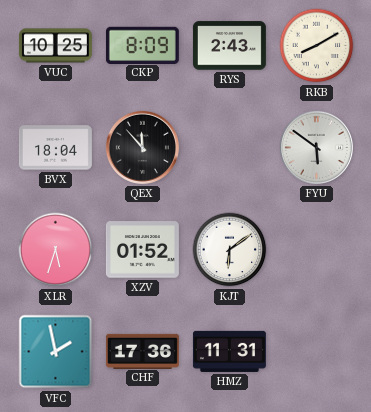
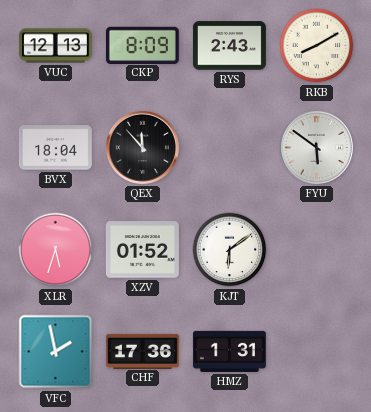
VUC: 10:25 -> 12:13
HMZ: 11:31 -> 1:31
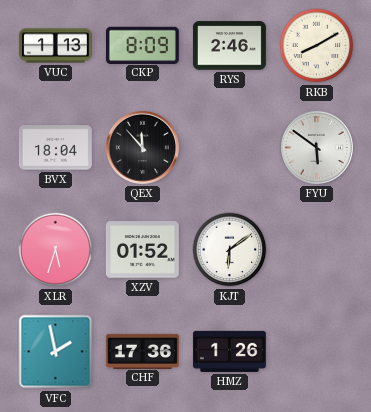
VUC: 12:13 -> 1:13
RYS: 2:43 -> 2:46
HMZ: 1:31 -> 1:26
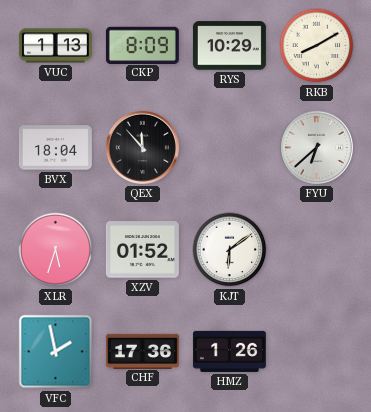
RYS: 2:46 -> 10:29
FYU: 5:51 -> 6:38
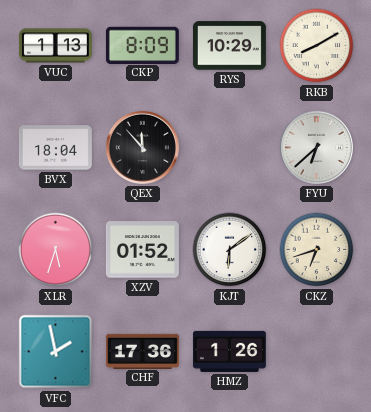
CKZ: none -> 6:42
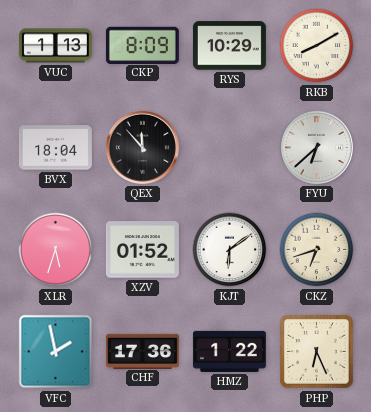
HMZ: 1:26 -> 1:22
PHP: none -> 6:26
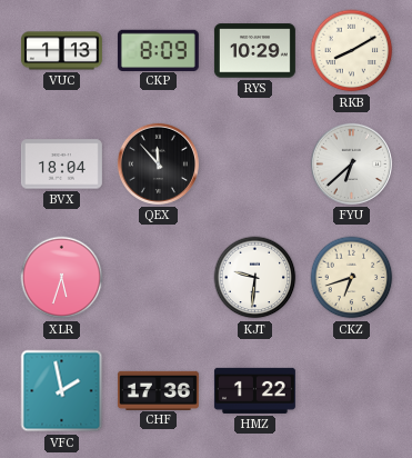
XZV: 01:52 -> none
KJT: 6:09 -> 9:31
PHP: 6:26 -> none
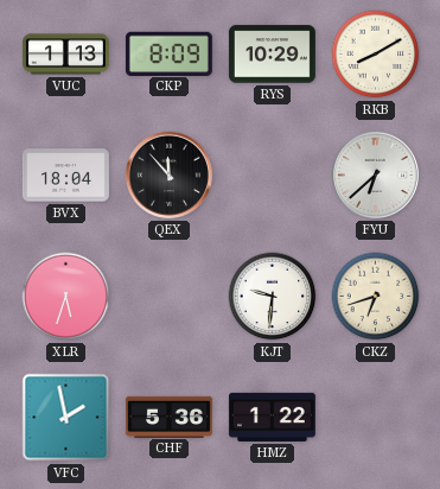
CHF: 17:36 -> 5:36
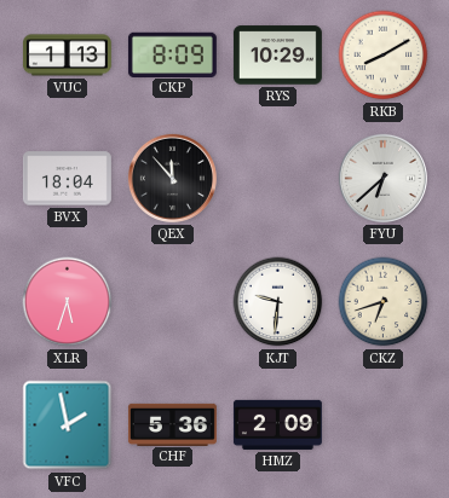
HMZ: 1:22 -> 2:09
